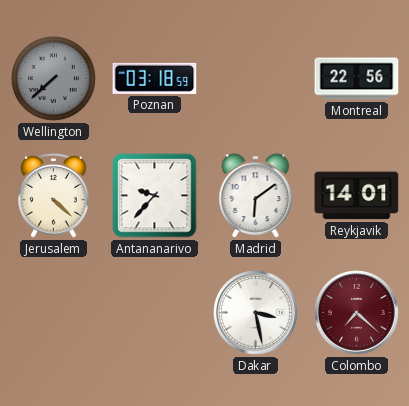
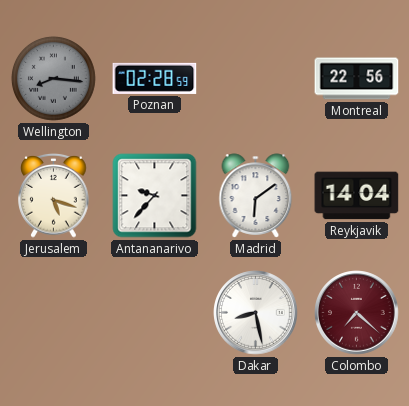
Wellington: 7:38 -> 8:16
Poznan: 03:18 -> 02:28
Jerusalem: 4:22 -> 5:18
Reykjavik: 14:01 -> 14:04
Dakar: 3:28 -> 8:28
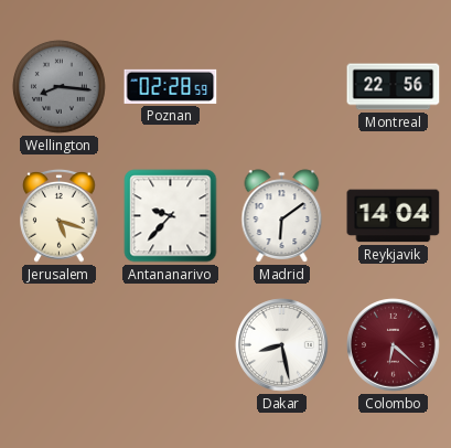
Colombo: 7:22 -> 6:22
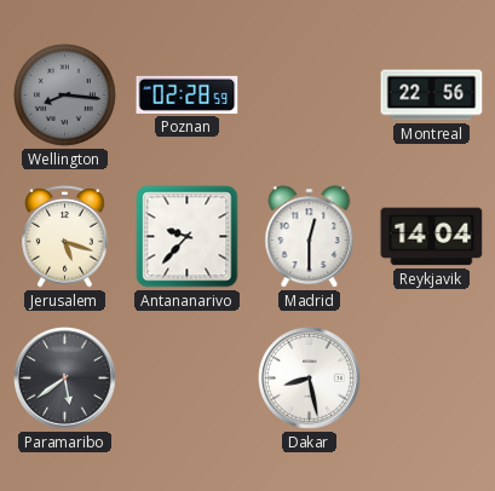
Madrid: 6:09 -> 12:30
Paramaribo: none -> 5:39
Colombo: 6:22 -> none
